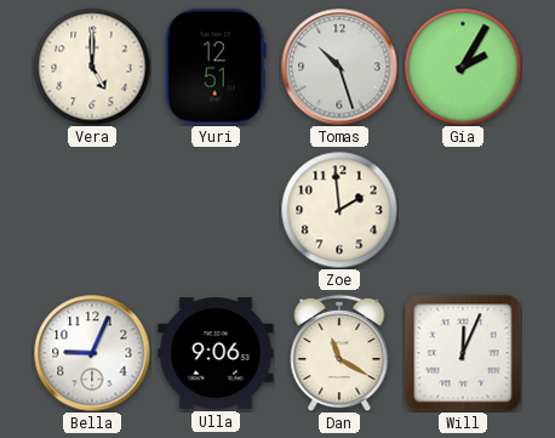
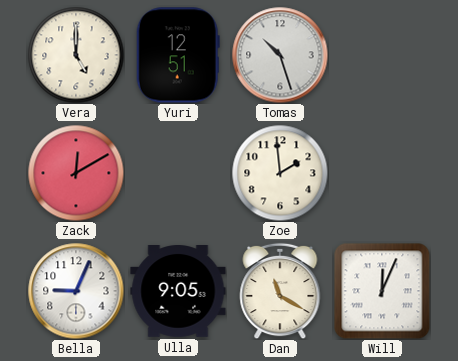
Gia: 2:05 -> none
Zack: none -> 12:10
Ulla: 9:06 -> 9:05
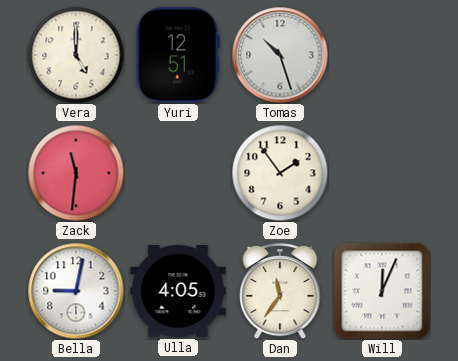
Zack: 12:10 -> 11:31
Zoe: 1:59 -> 1:54
Bella: 9:04 -> 9:02
Ulla: 9:05 -> 4:05
Dan: 11:20 -> 11:36
